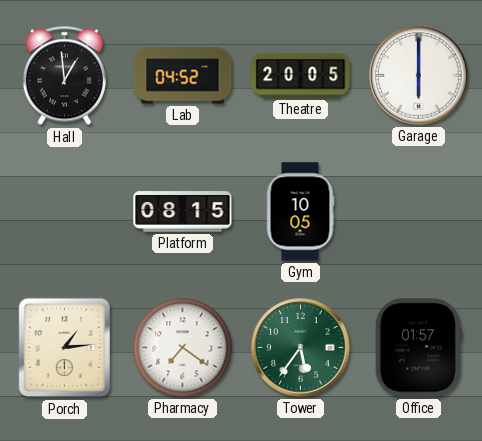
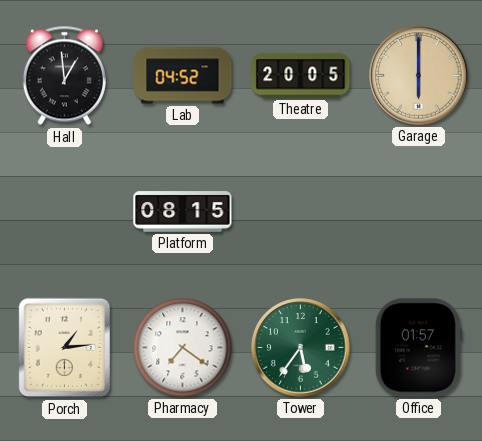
Garage dial: white -> champagne
Gym: 10:05 -> none
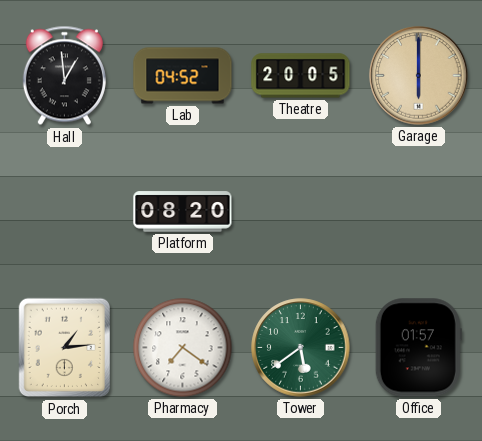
Platform: 08:15 -> 08:20
Tower: 5:36 -> 5:39
